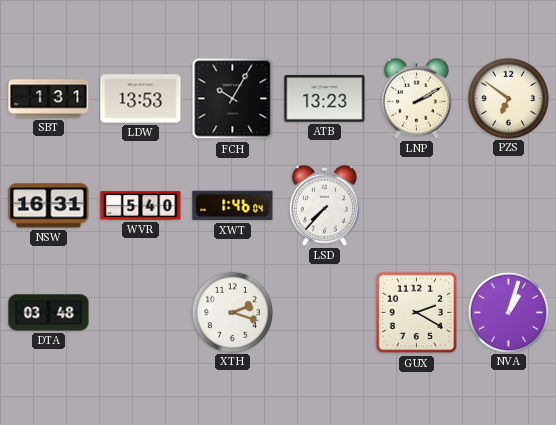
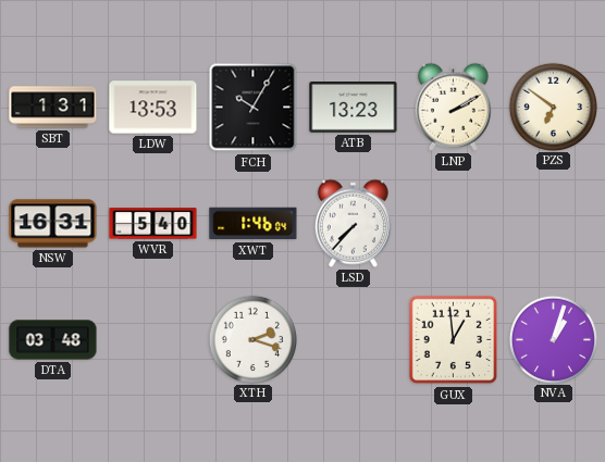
GUX: 2:20 -> 12:59
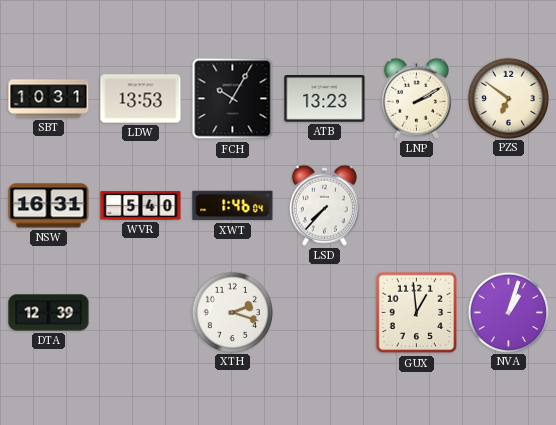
SBT: 1:31 -> 10:31
DTA: 03:48 -> 12:39
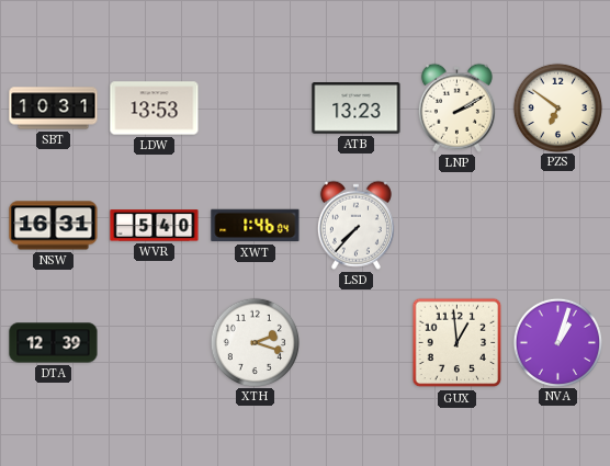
FCH: 10:05 -> none
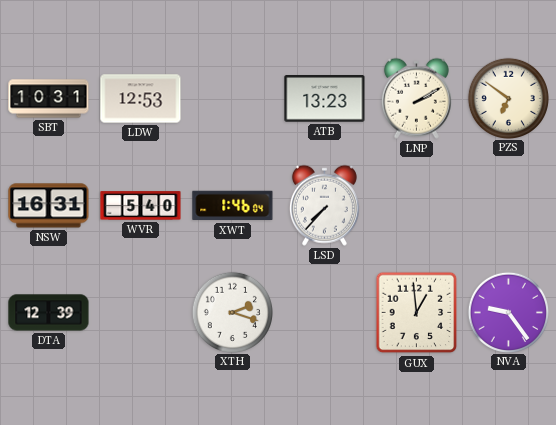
LDW: 13:53 -> 12:53
NVA: 1:03 -> 9:24
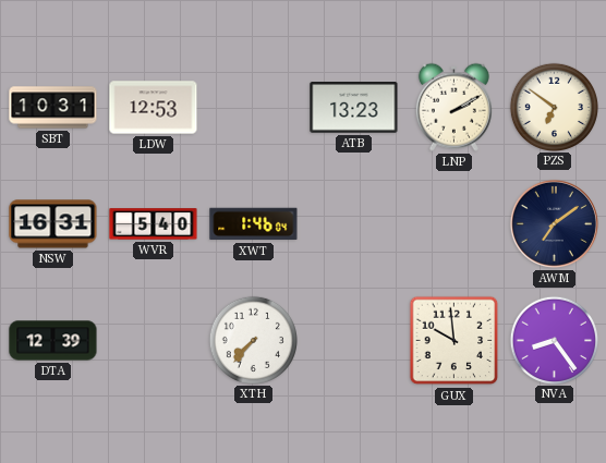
LSD: 7:37 -> none
AWM: none -> 7:09
XTH: 2:18 -> 7:37
GUX: 12:59 -> 9:59
NVA: 9:24 -> 8:24
